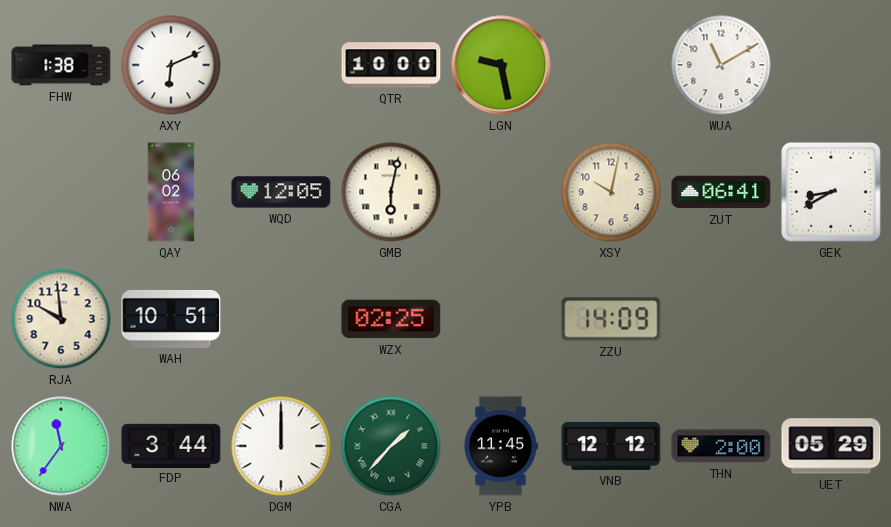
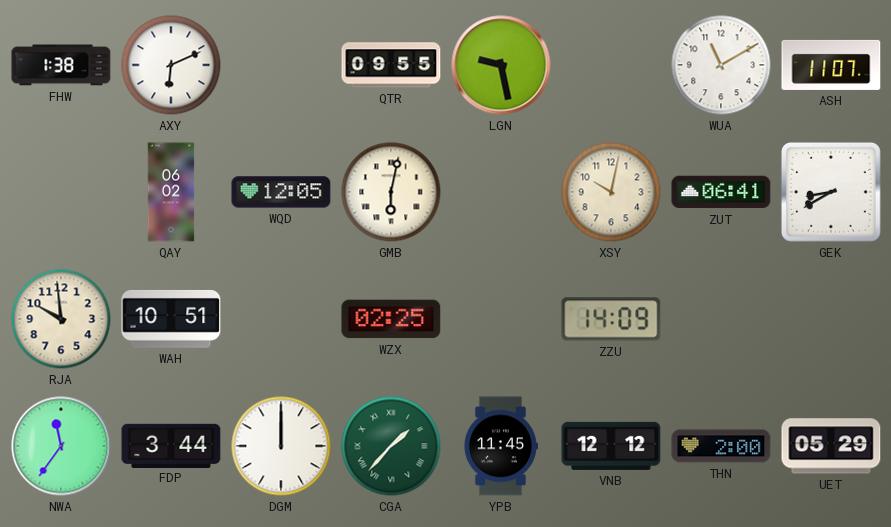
QTR: 10:00 -> 09:55
ASH: none -> 11:07
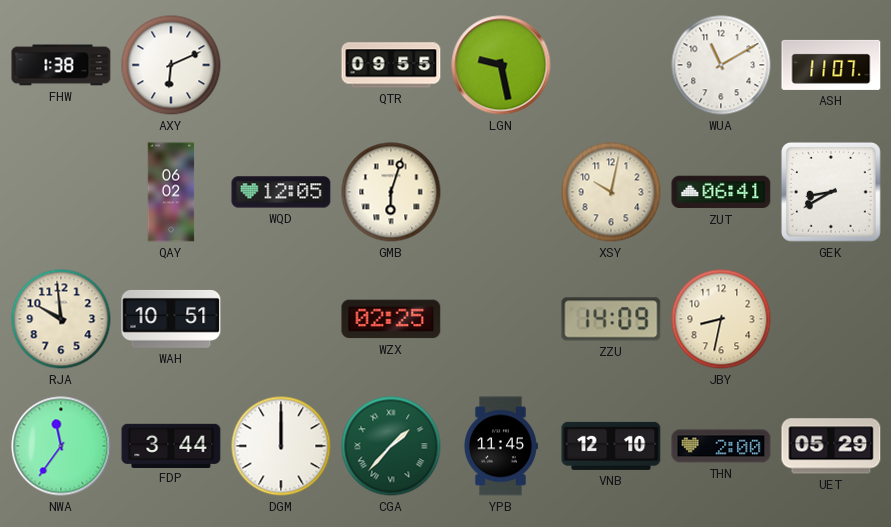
GMB: 6:02 -> 6:03
JBY: none -> 8:32
VNB: 12:12 -> 12:10
